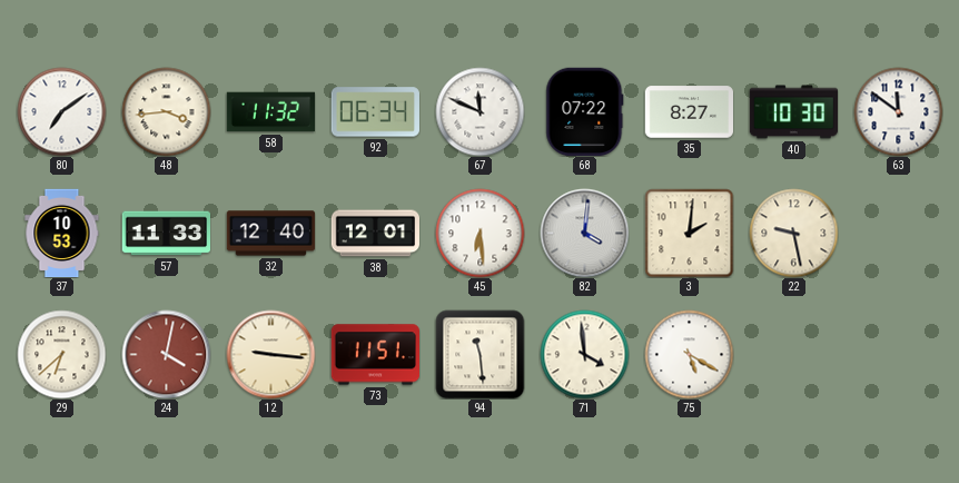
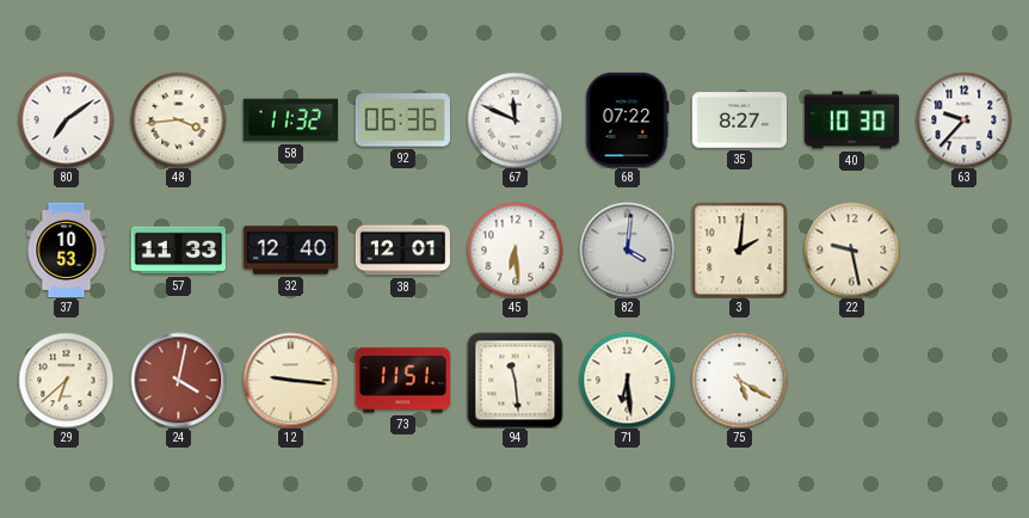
92: 06:34 -> 06:36
63: 11:51 -> 9:37
71: 3:59 -> 6:29
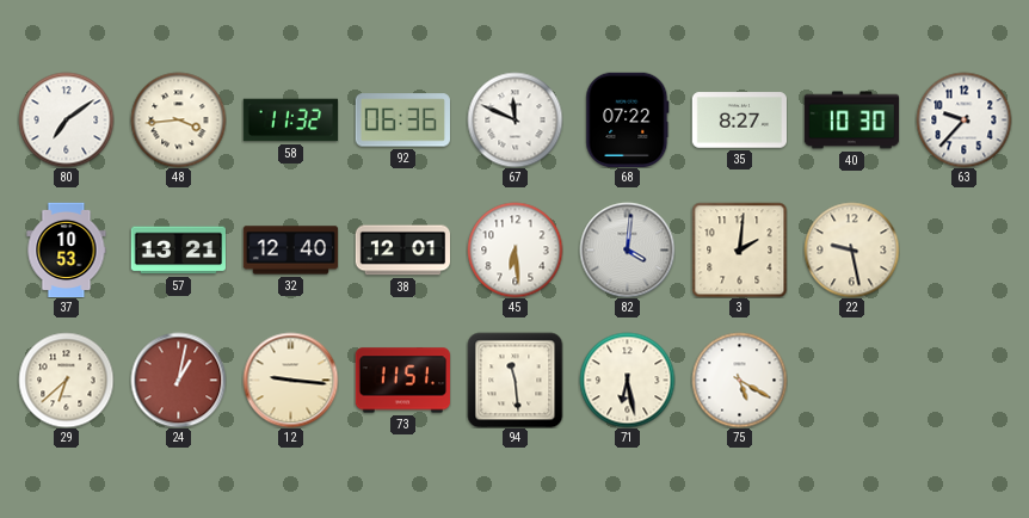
57: 11:33 -> 13:21
24: 4:02 -> 1:02
71: 6:29 -> 6:28
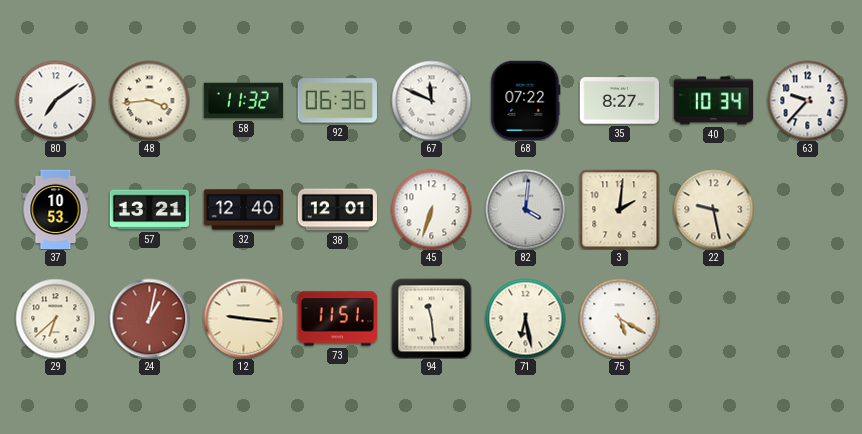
40: 10:30 -> 10:34
45: 6:29 -> 6:33
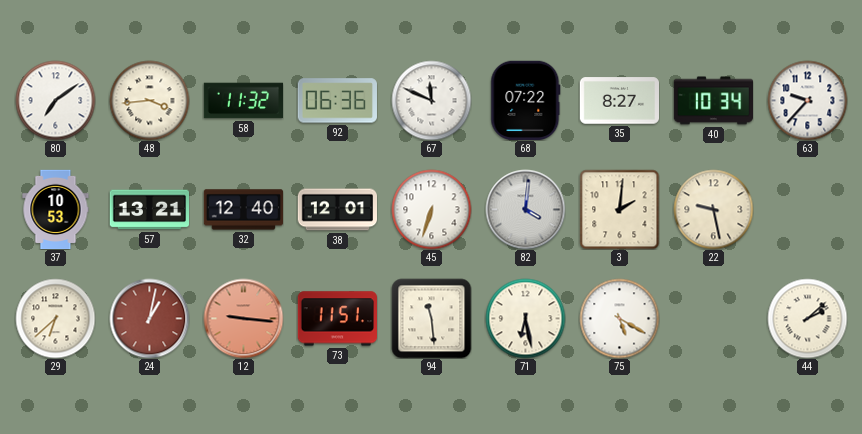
12 dial: cream -> salmon
44: none -> 2:08
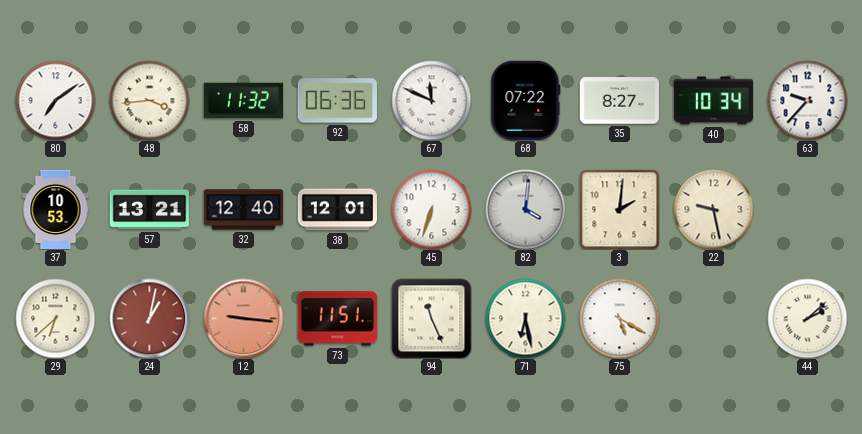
94: 11:29 -> 11:26
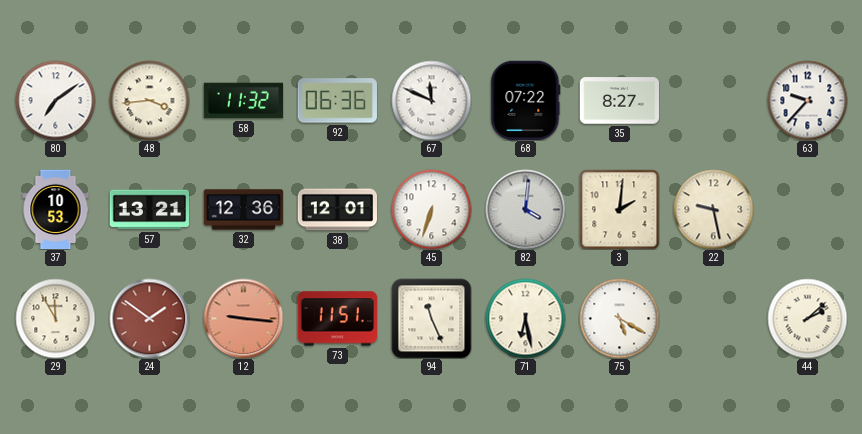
40: 10:34 -> none
32: 12:40 -> 12:36
29: 6:38 -> 11:55
24: 1:02 -> 1:51
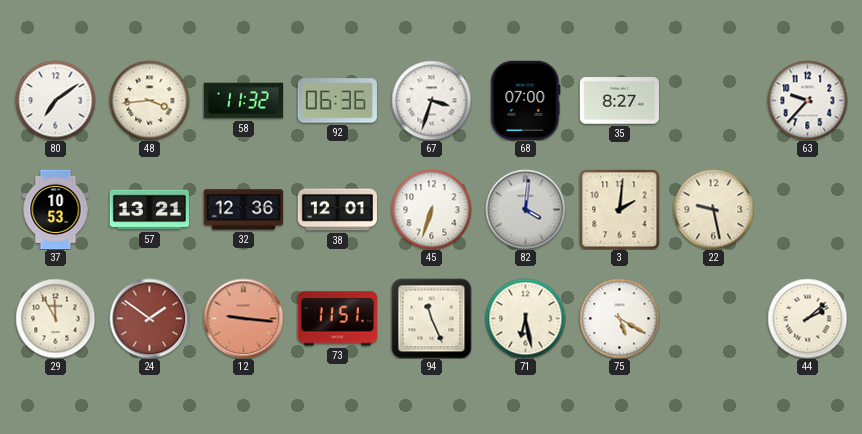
67: 11:49 -> 3:33
68: 07:22 -> 07:00
